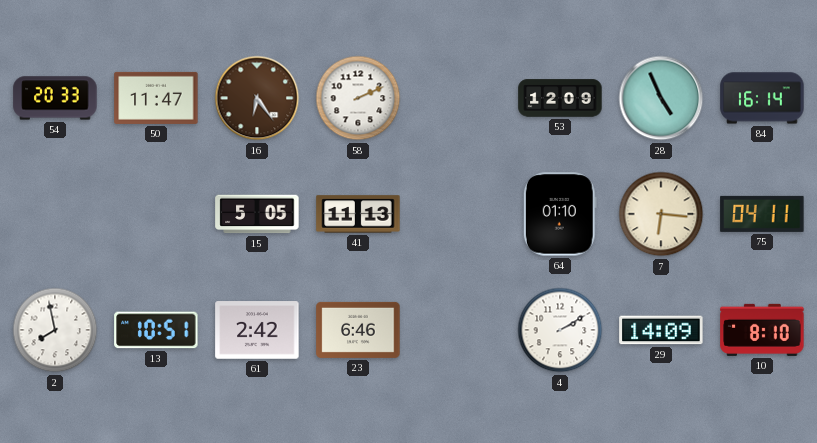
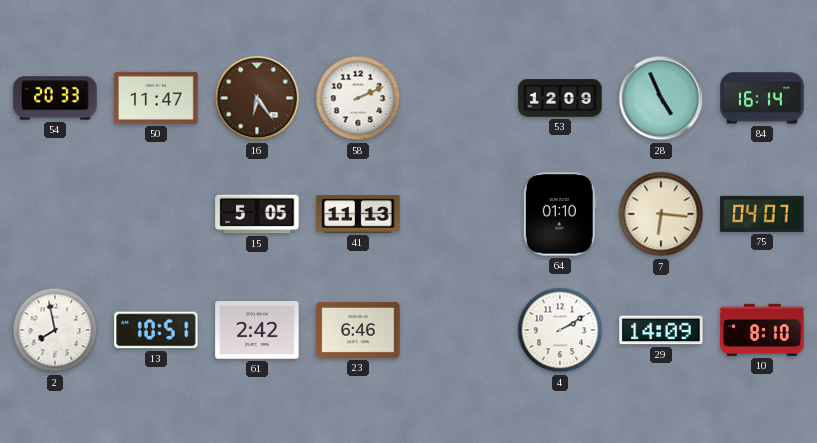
75: 04:11 -> 04:07
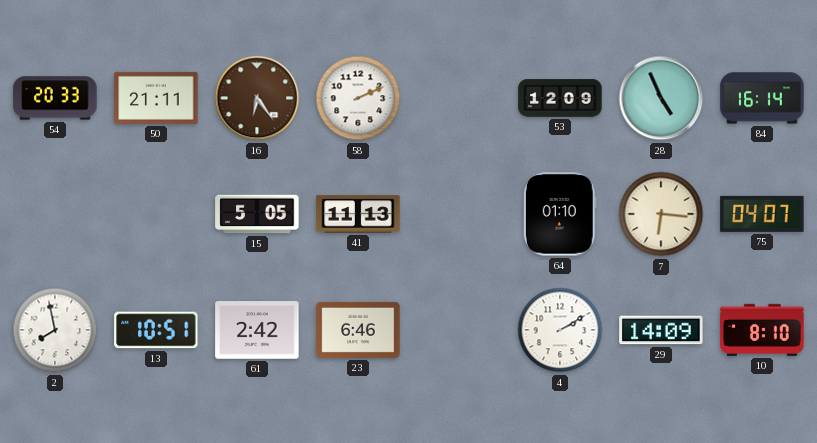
50: 11:47 -> 21:11
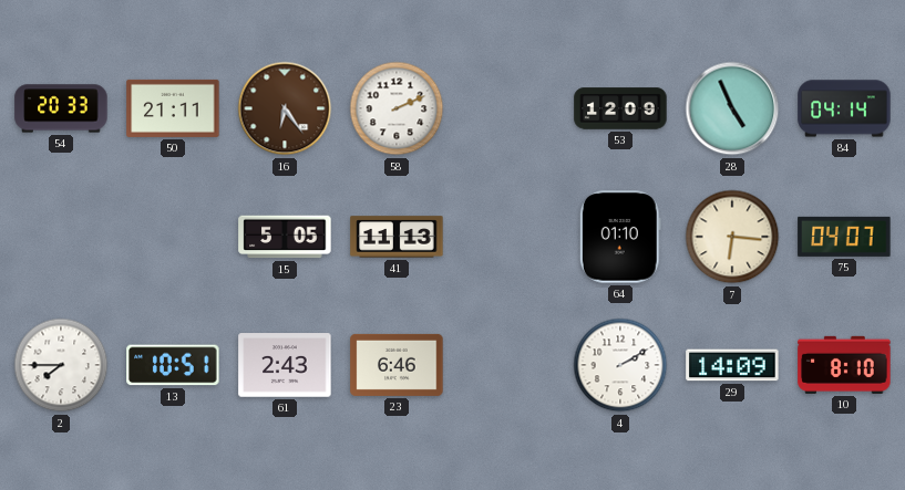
84: 16:14 -> 04:14
2: 7:58 -> 7:45
61: 2:42 -> 2:43
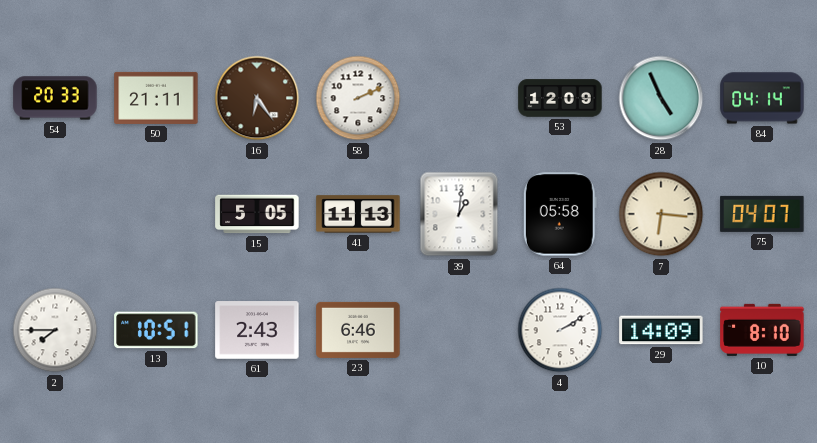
39: none -> 1:01
64: 01:10 -> 05:58
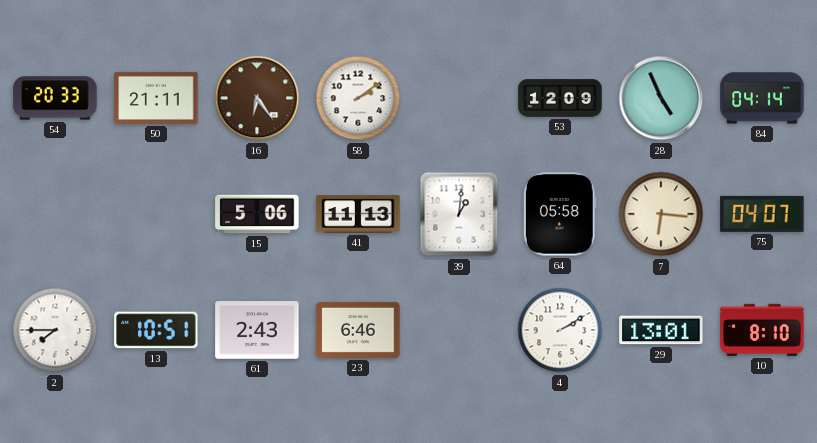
58: 2:11 -> 2:09
15: 5:05 -> 5:06
29: 14:09 -> 13:01
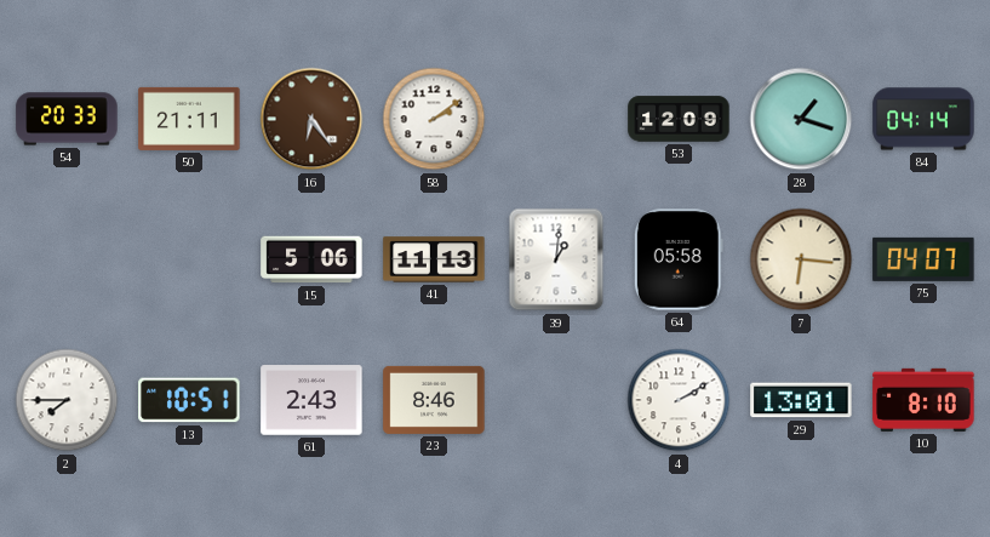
28: 4:56 -> 1:18
23: 6:46 -> 8:46
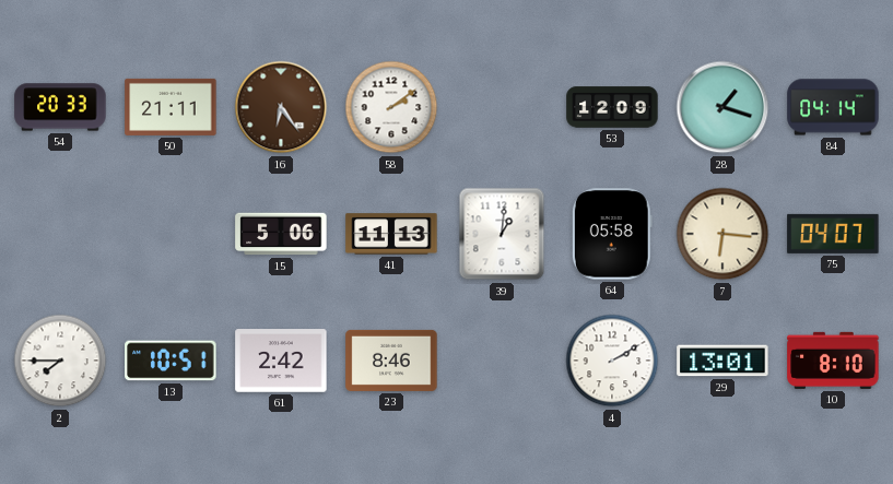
61: 2:43 -> 2:42
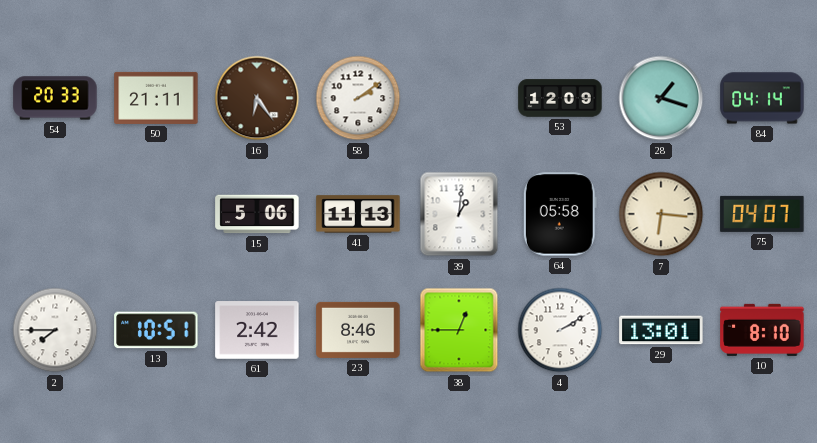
38: none -> 12:45
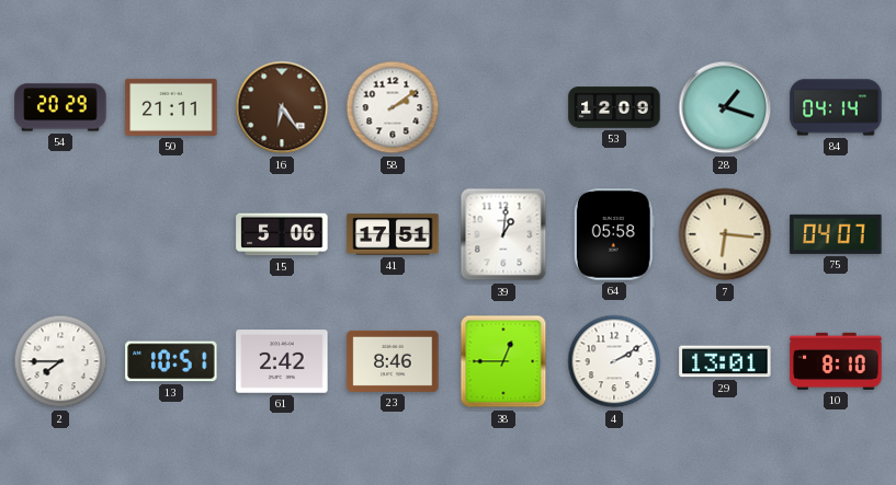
54: 20:33 -> 20:29
41: 11:13 -> 17:51
